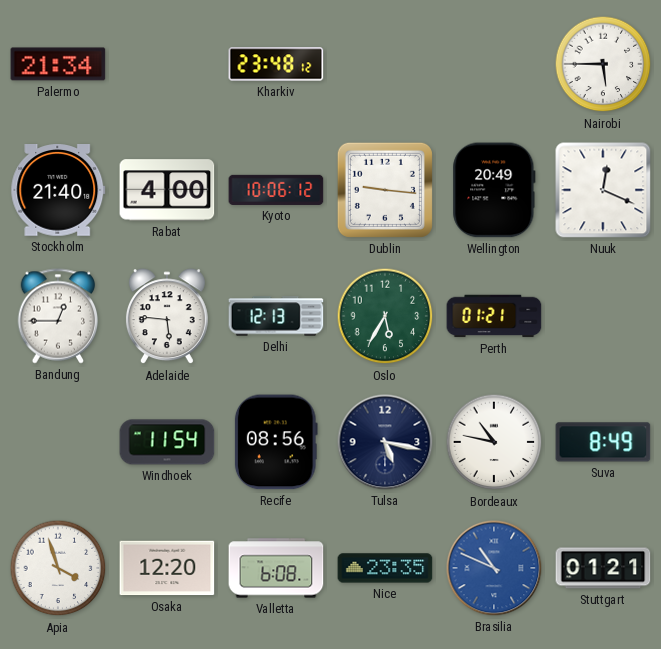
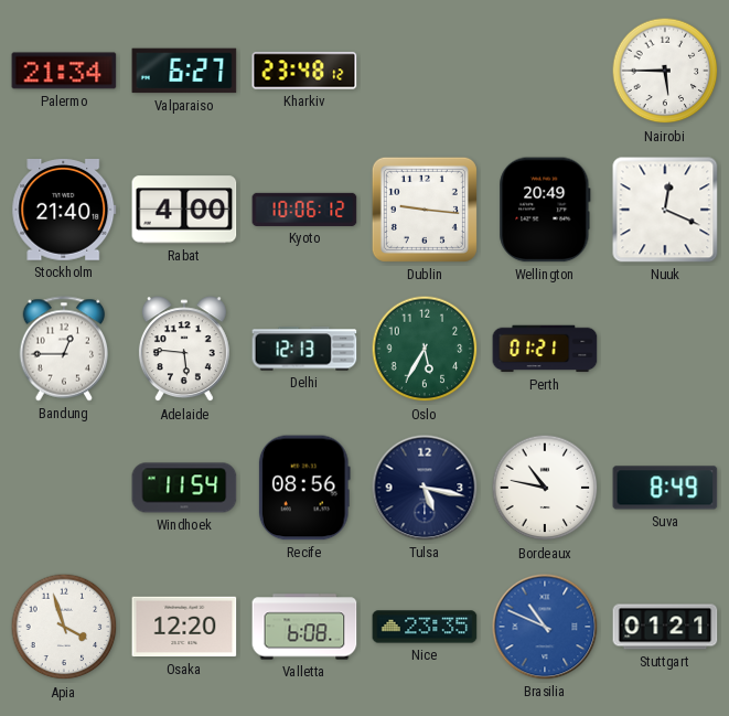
Valparaiso: none -> 6:27
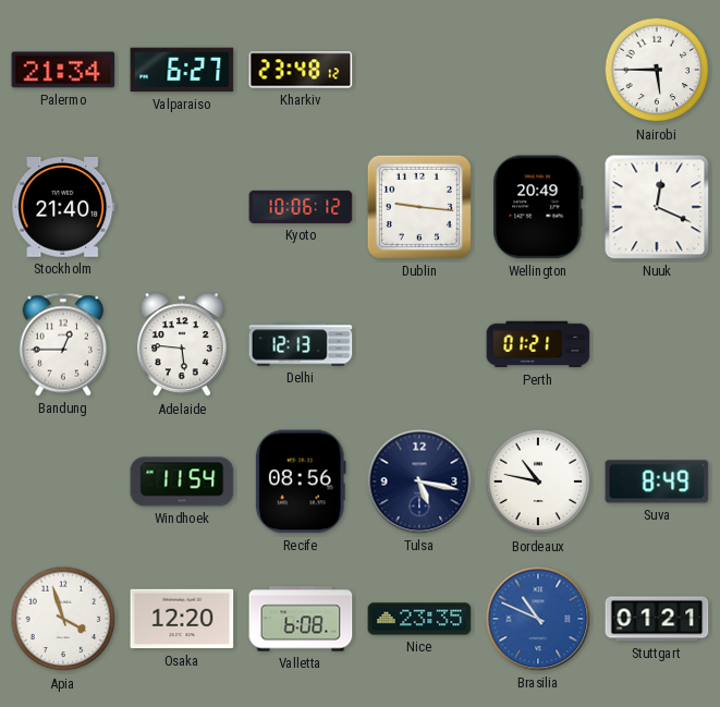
Rabat: 4:00 -> none
Oslo: 5:35 -> none
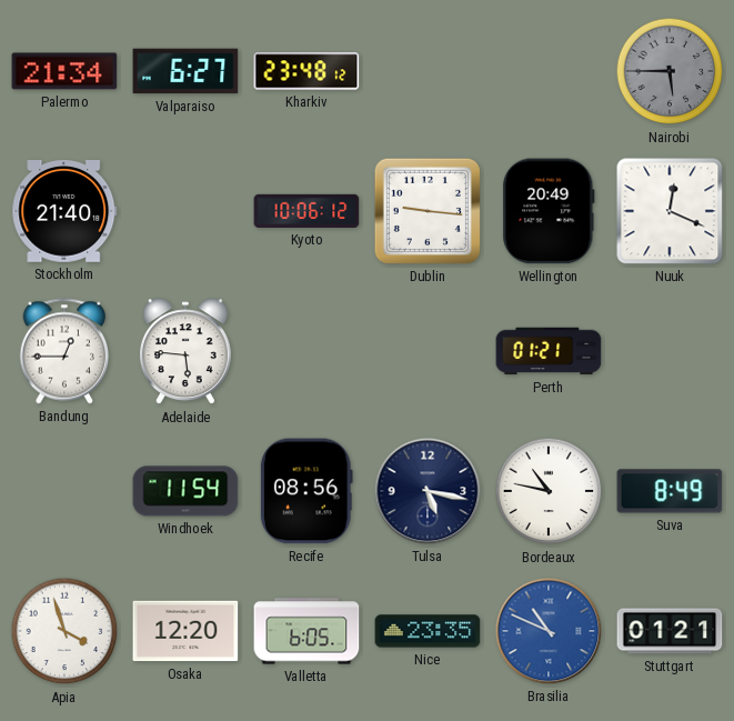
Nairobi dial: white -> grey
Delhi: 12:13 -> none
Valletta: 6:08 -> 6:05
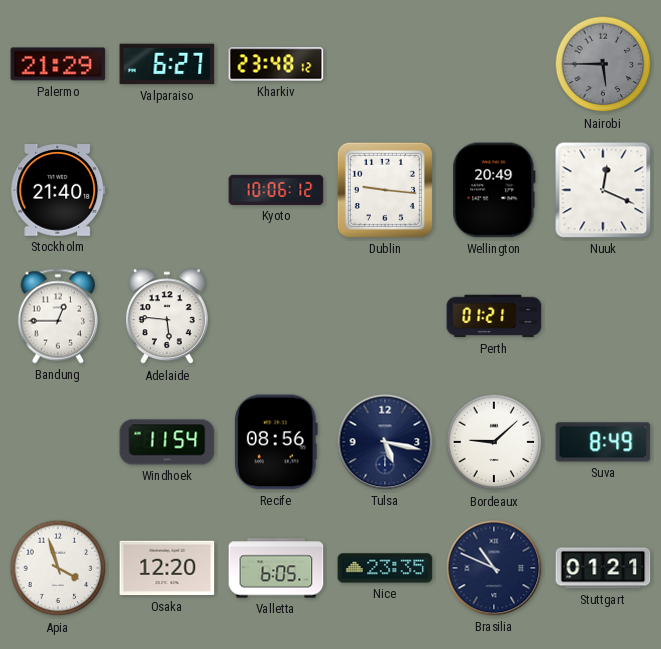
Palermo: 21:34 -> 21:29
Bordeaux: 10:47 -> 9:08
Brasilia dial: blue -> navy
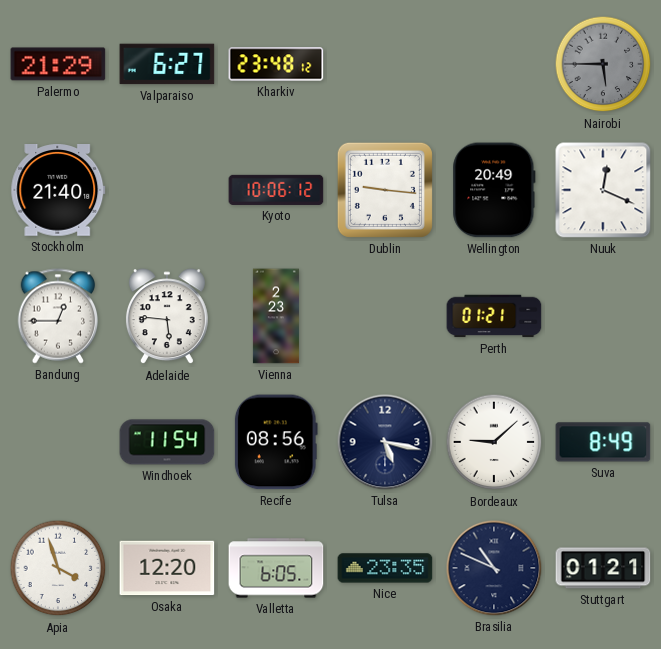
Vienna: none -> 2:23
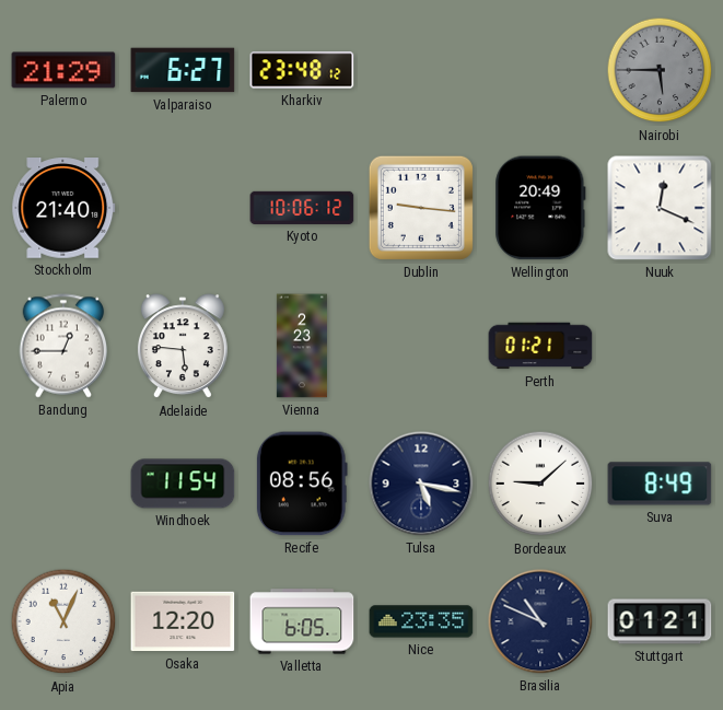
Apia: 3:57 -> 11:04
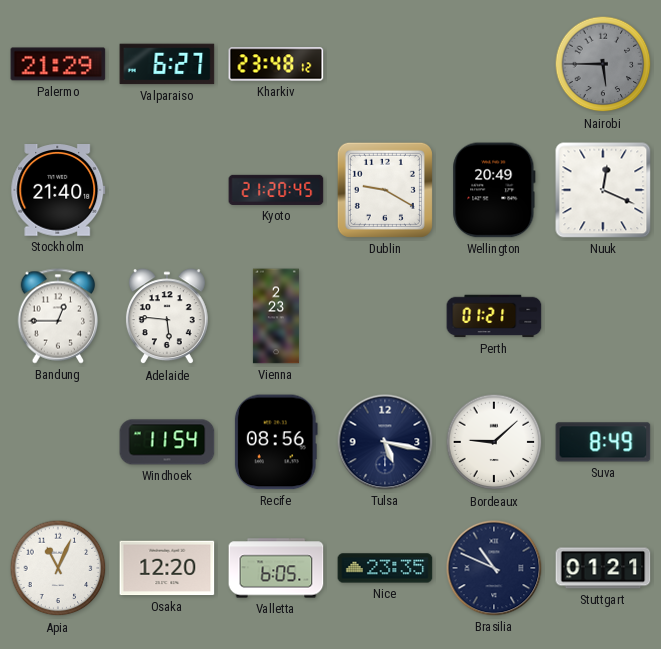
Kyoto: 10:06 -> 21:20
Dublin: 9:16 -> 9:20
